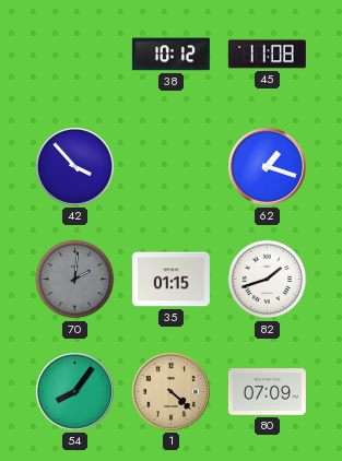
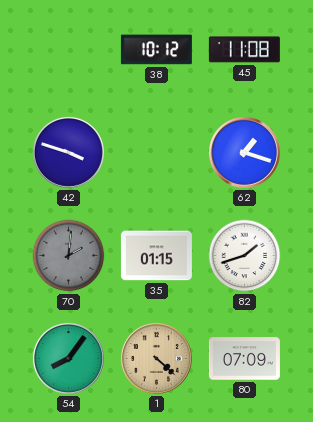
42: 3:53 -> 3:48
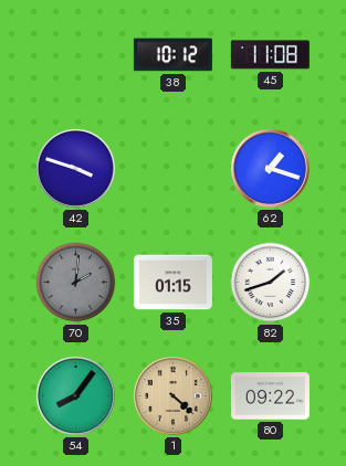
80: 07:09 -> 09:22
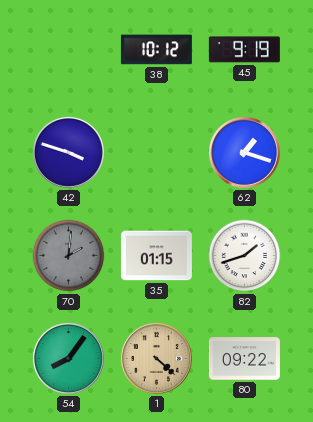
45: 11:08 -> 9:19
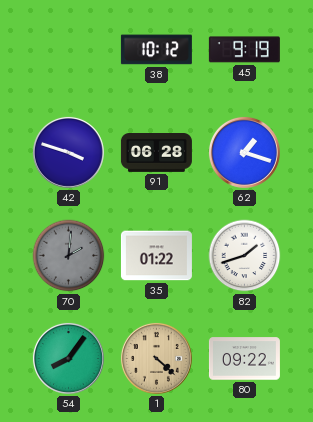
91: none -> 06:28
35: 01:15 -> 01:22
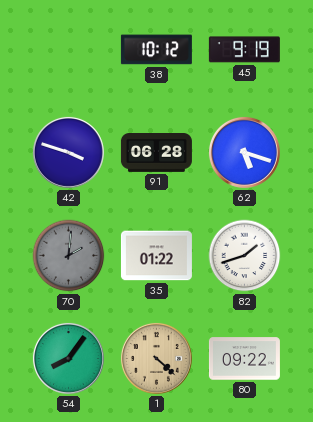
62: 1:18 -> 5:18
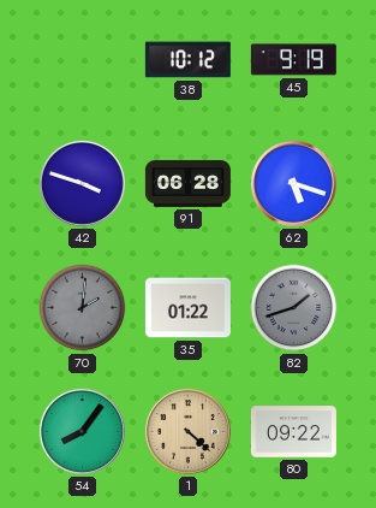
82 dial: white -> grey
